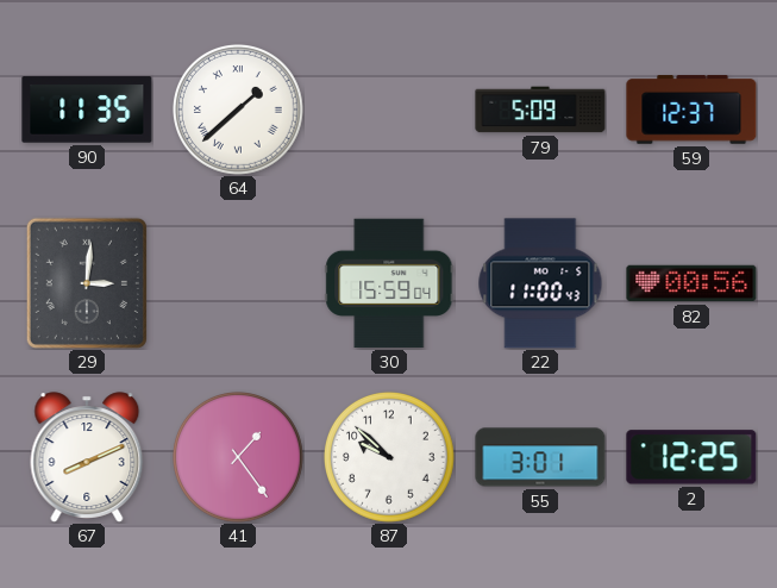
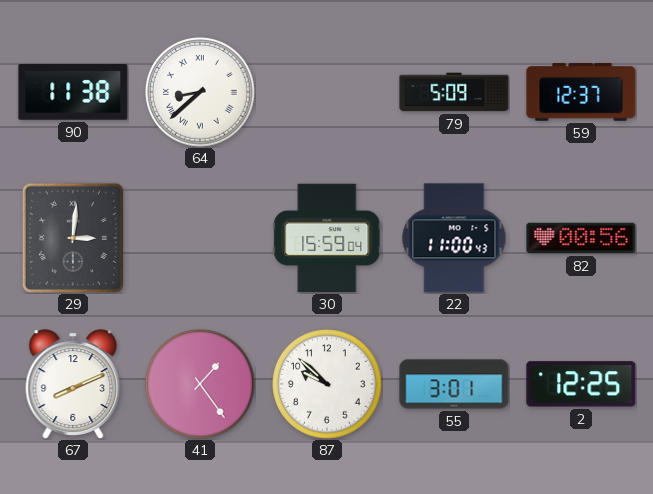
90: 11:35 -> 11:38
64: 1:38 -> 8:38
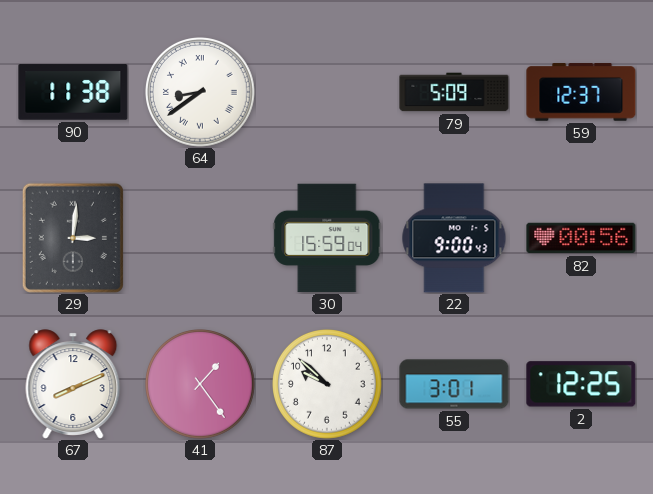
64: 8:38 -> 8:39
22: 11:00 -> 9:00
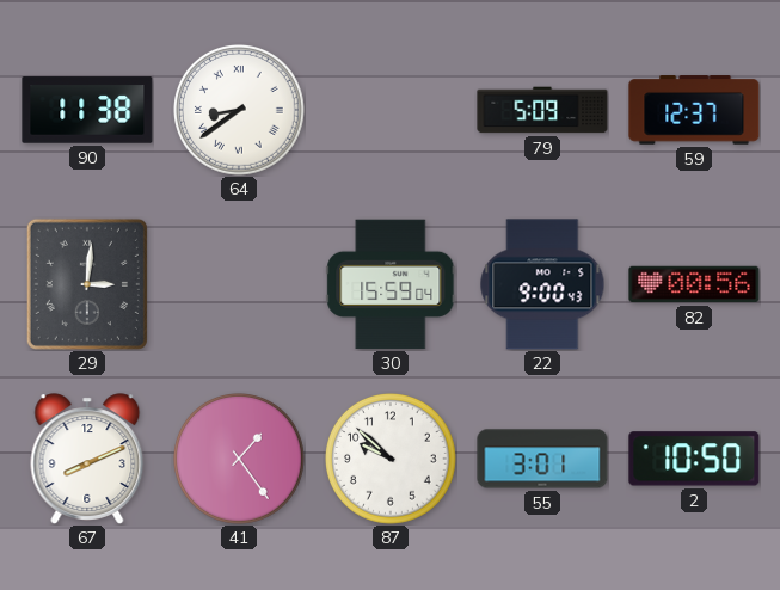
2: 12:25 -> 10:50
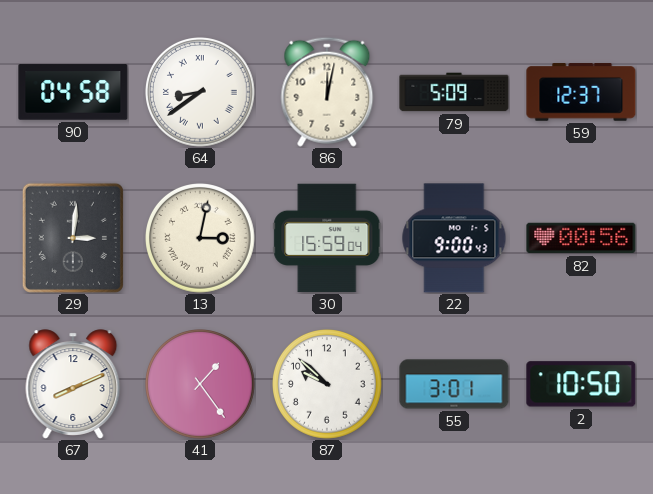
90: 11:38 -> 04:58
86: none -> 12:02
13: none -> 3:02
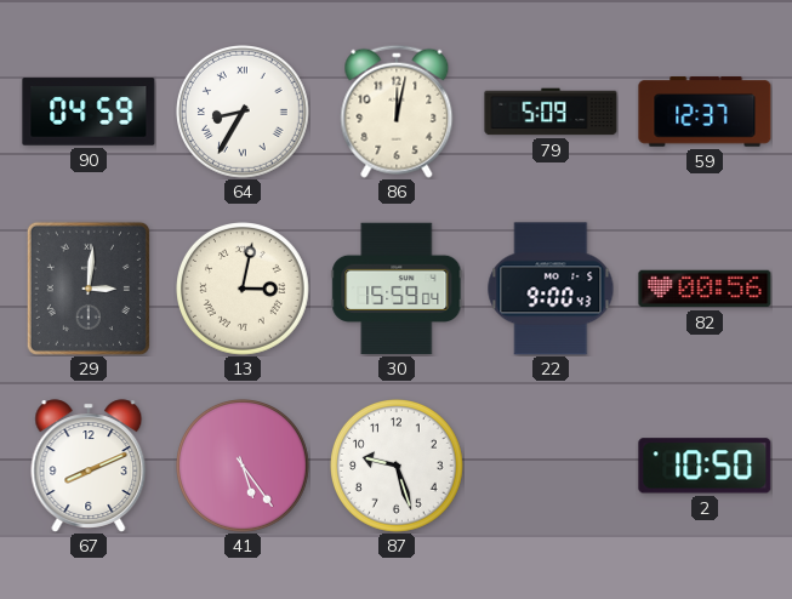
90: 04:58 -> 04:59
64: 8:39 -> 8:35
41: 1:24 -> 5:24
87: 9:52 -> 9:27
55: 3:01 -> none
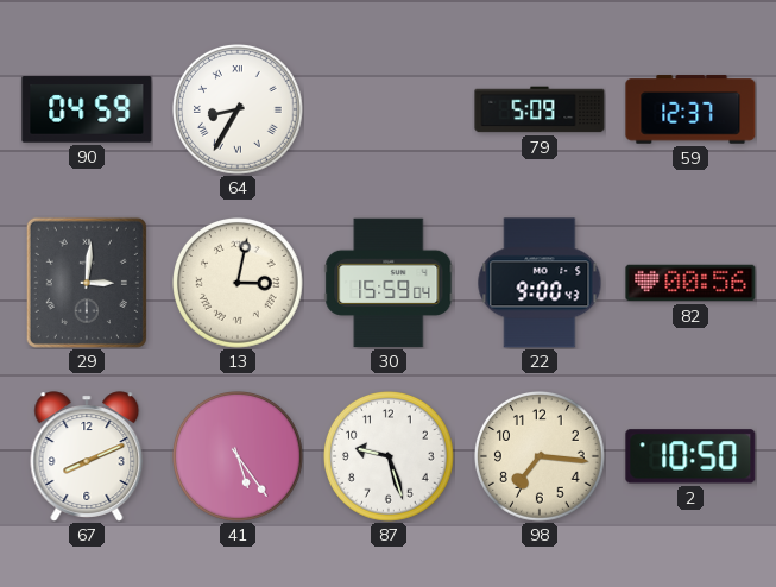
86: 12:02 -> none
98: none -> 7:16
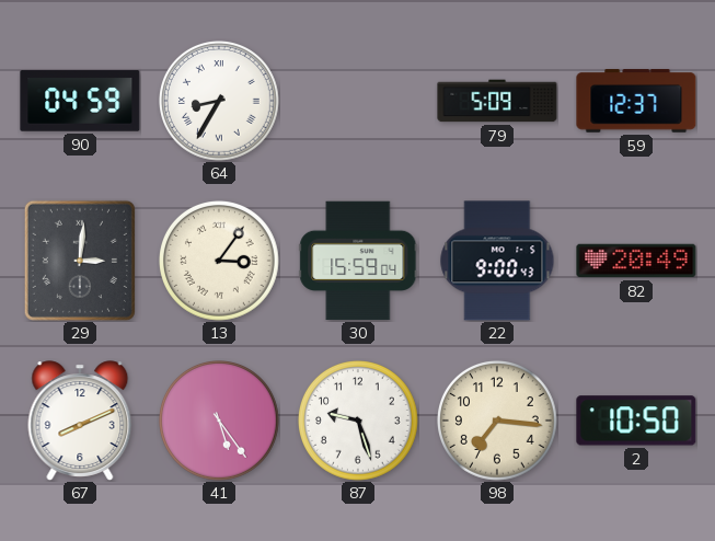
13: 3:02 -> 3:06
82: 00:56 -> 20:49
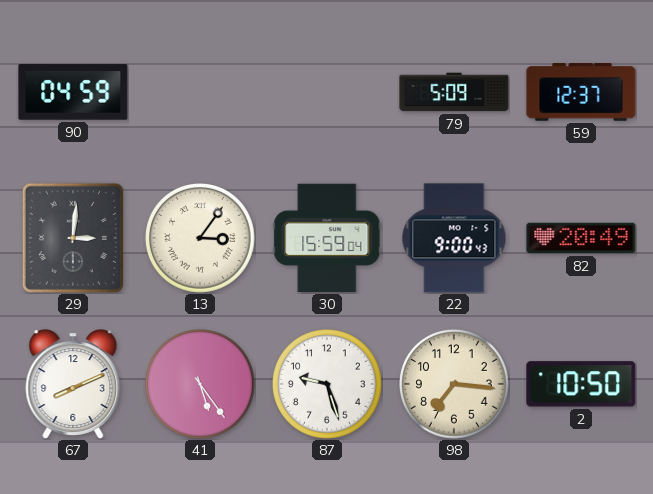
64: 8:35 -> none
